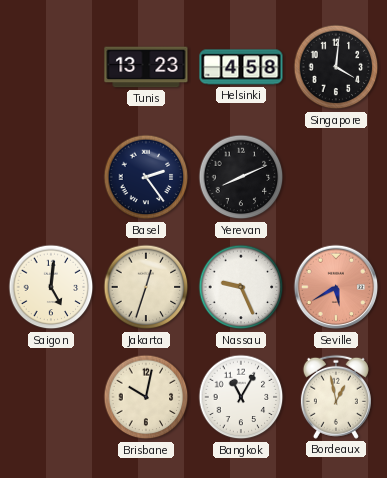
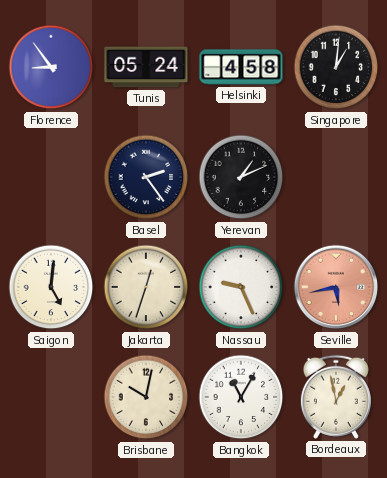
Florence: none -> 8:54
Tunis: 13:23 -> 05:24
Singapore: 4:01 -> 1:01
Yerevan: 8:11 -> 1:11
Seville: 5:40 -> 5:43
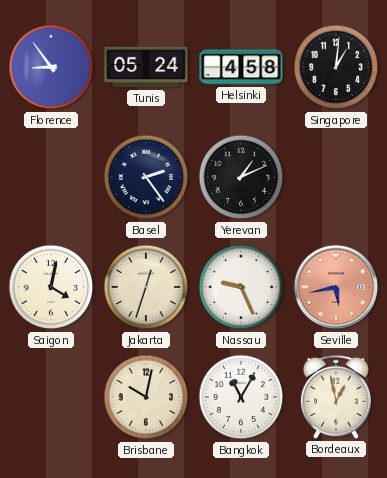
Saigon: 5:01 -> 4:02
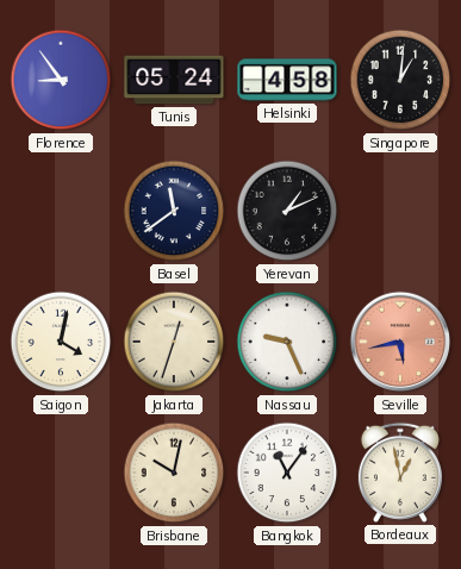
Basel: 2:24 -> 11:39
Bangkok: 11:05 -> 11:06
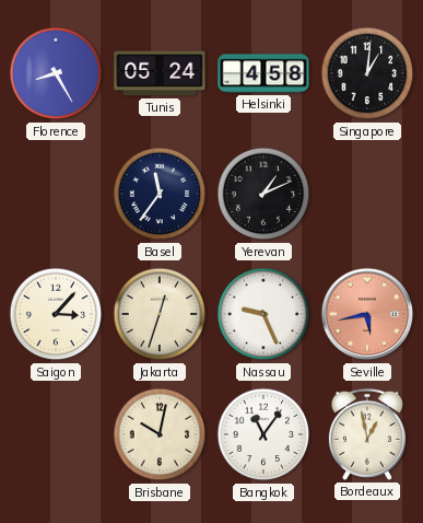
Florence: 8:54 -> 8:25
Basel: 11:39 -> 11:36
Saigon: 4:02 -> 3:07
